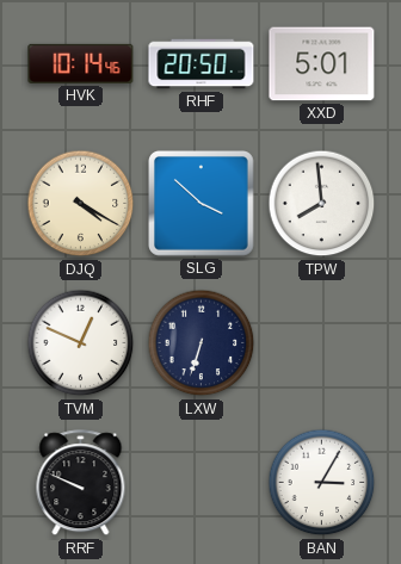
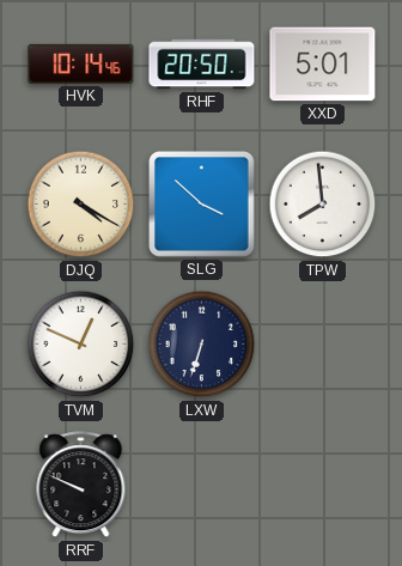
BAN: 3:05 -> none
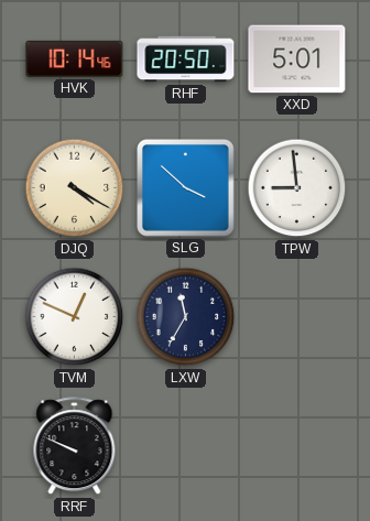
TPW: 7:59 -> 8:59
LXW: 6:33 -> 11:35
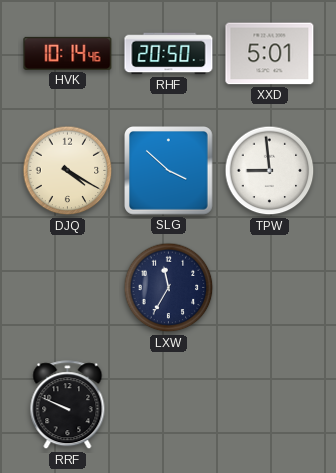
TVM: 12:49 -> none
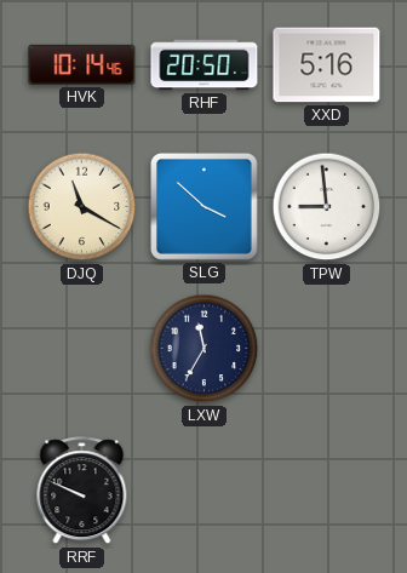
XXD: 5:01 -> 5:16
DJQ: 4:20 -> 11:20
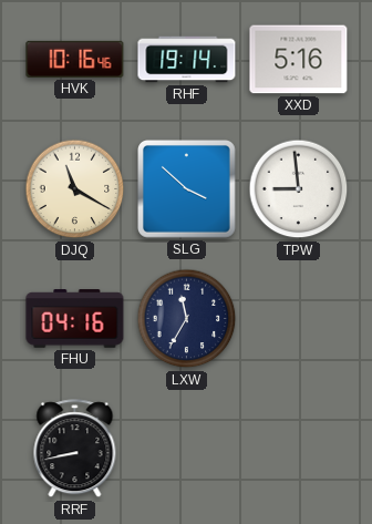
HVK: 10:14 -> 10:16
RHF: 20:50 -> 19:14
FHU: none -> 04:16
RRF: 9:49 -> 8:43
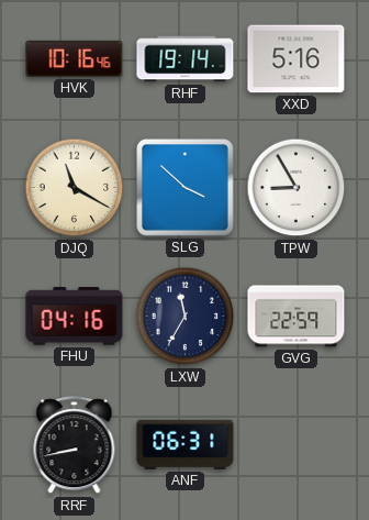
TPW: 8:59 -> 8:55
GVG: none -> 22:59
ANF: none -> 06:31
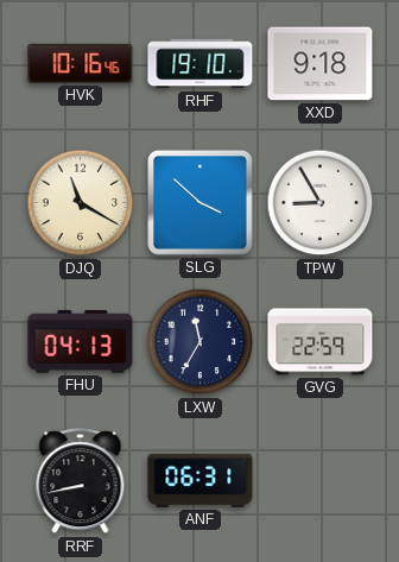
RHF: 19:14 -> 19:10
XXD: 5:16 -> 9:18
FHU: 04:16 -> 04:13
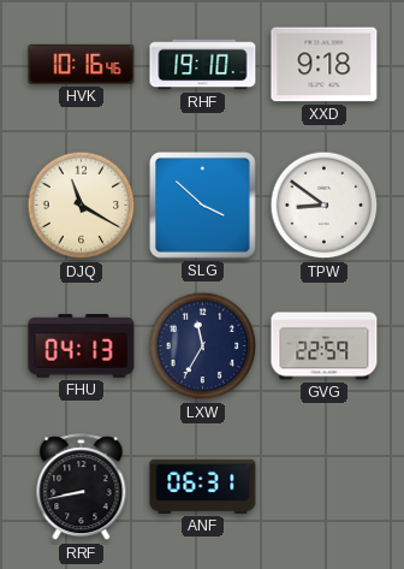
TPW: 8:55 -> 8:51
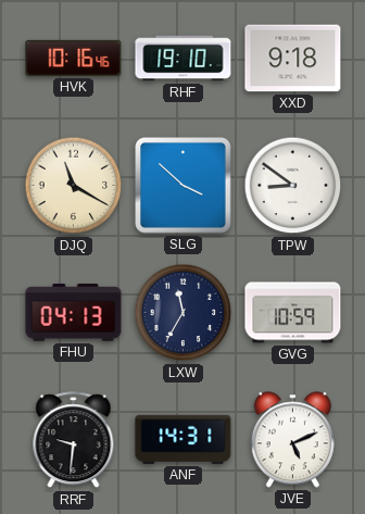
GVG: 22:59 -> 10:59
RRF: 8:43 -> 9:31
ANF: 06:31 -> 14:31
JVE: none -> 5:11
